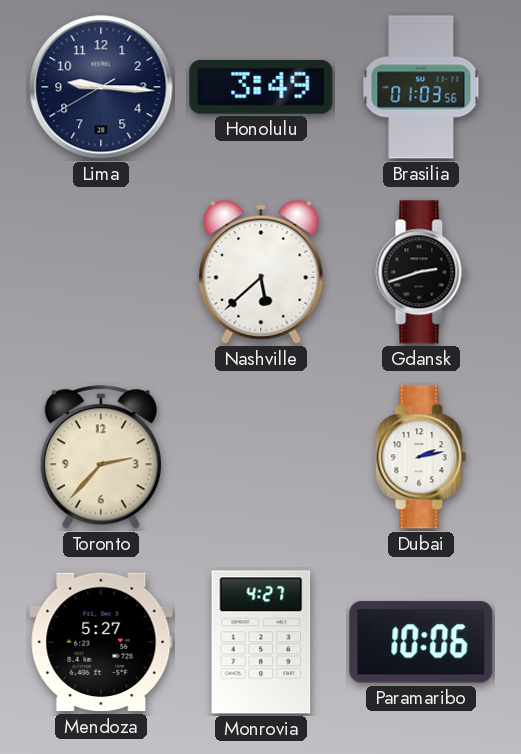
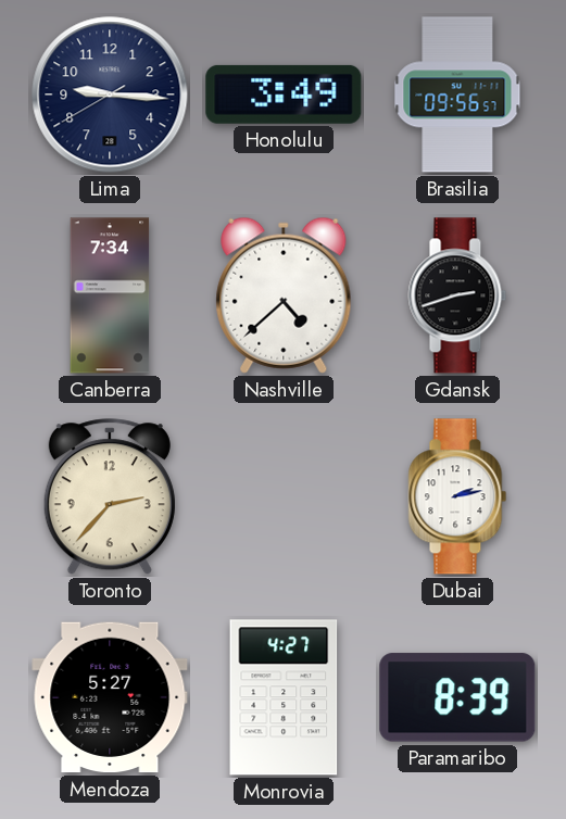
Brasilia: 01:03 -> 09:56
Canberra: none -> 7:34
Nashville: 5:38 -> 4:38
Paramaribo: 10:06 -> 8:39
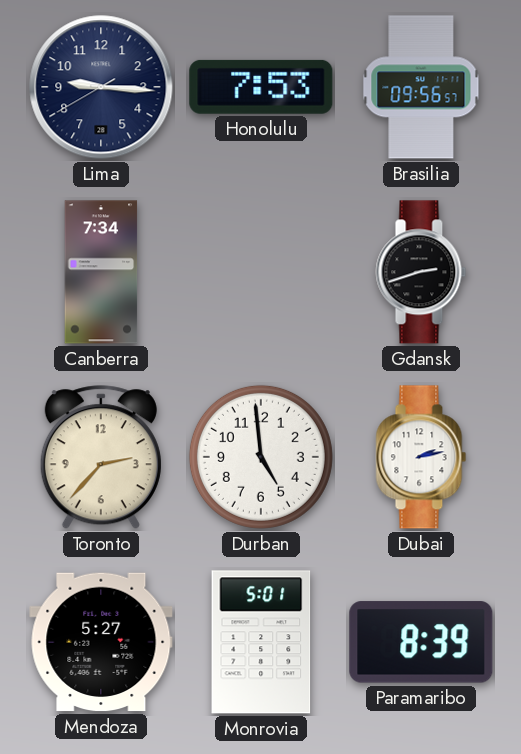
Honolulu: 3:49 -> 7:53
Nashville: 4:38 -> none
Durban: none -> 4:59
Monrovia: 4:27 -> 5:01
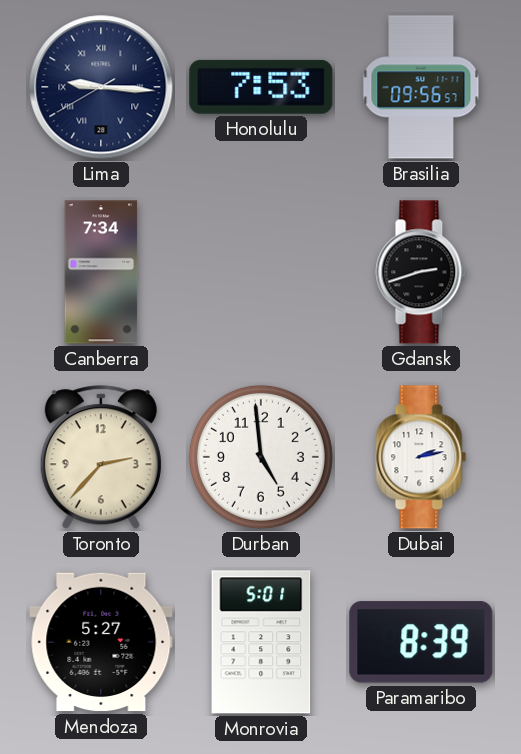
Lima numerals: Arabic -> Roman
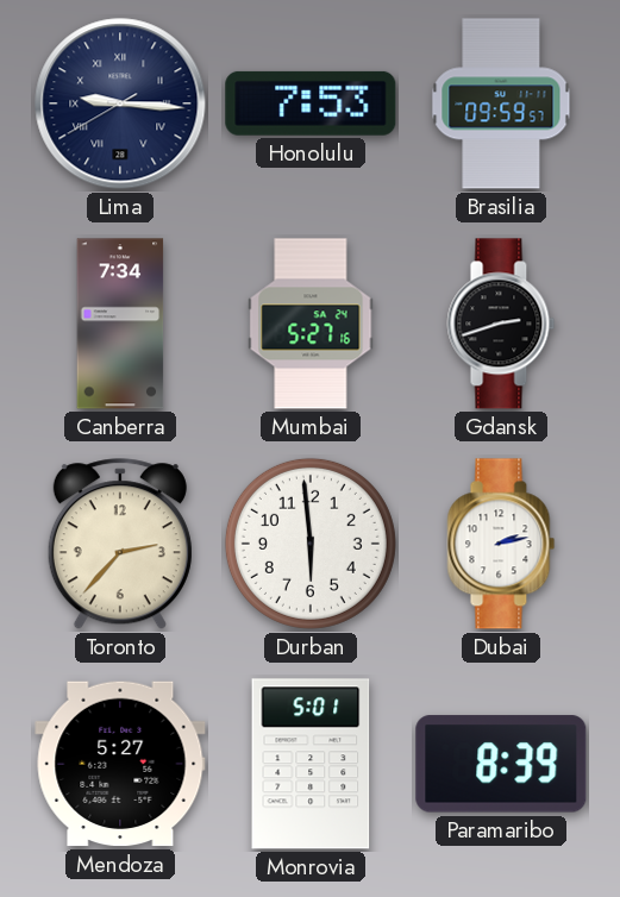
Brasilia: 09:56 -> 09:59
Mumbai: none -> 5:27
Durban: 4:59 -> 5:59
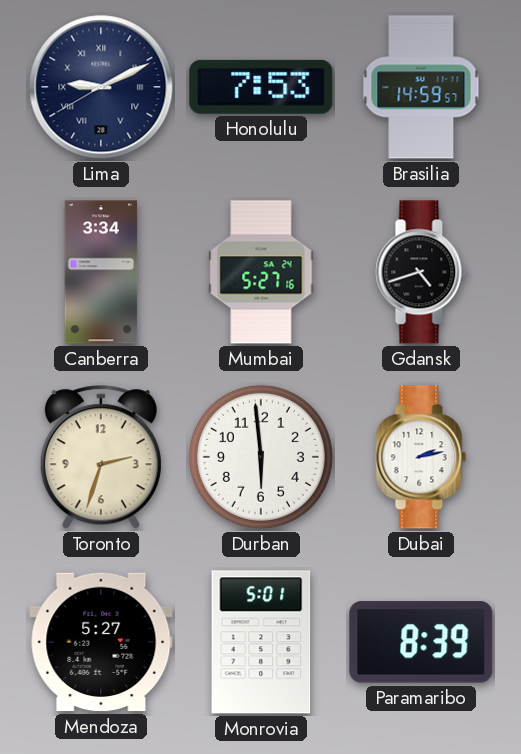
Lima: 9:15 -> 9:10
Brasilia: 09:59 -> 14:59
Canberra: 7:34 -> 3:34
Gdansk: 2:42 -> 4:42
Toronto: 2:37 -> 2:33
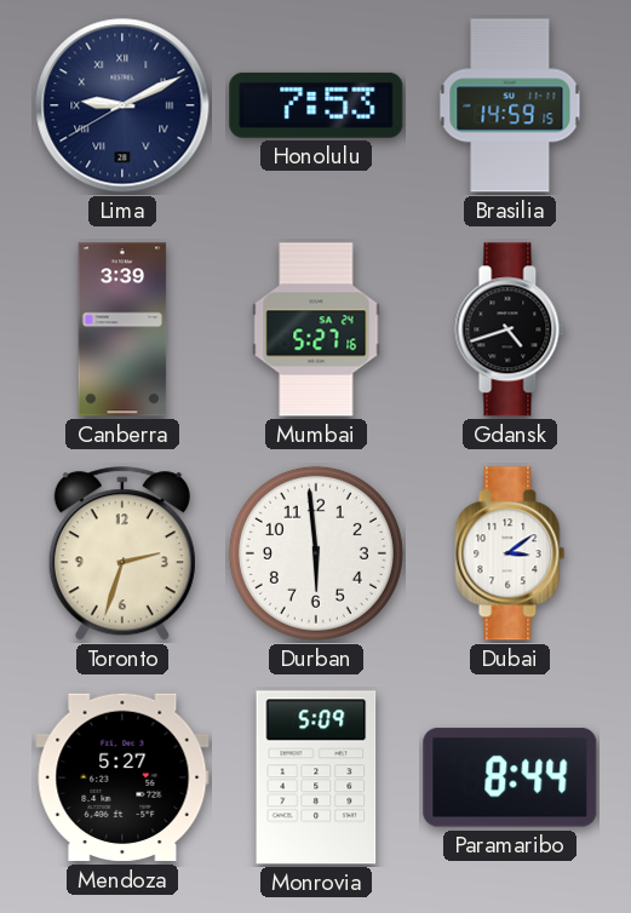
Brasilia: 14:59:57 -> 14:59:15
Canberra: 3:34 -> 3:39
Dubai: 2:13 -> 3:09
Monrovia: 5:01 -> 5:09
Paramaribo: 8:39 -> 8:44
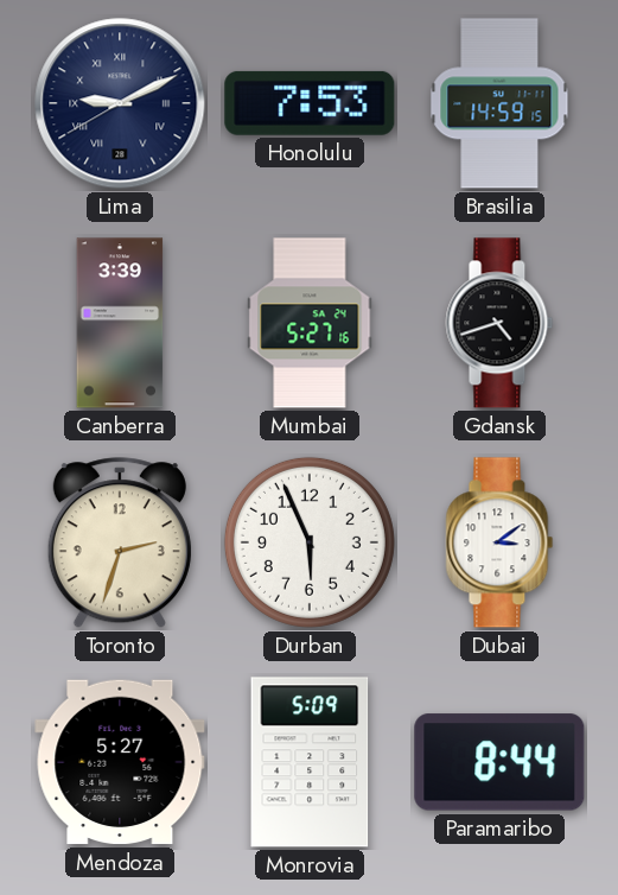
Durban: 5:59 -> 5:56
